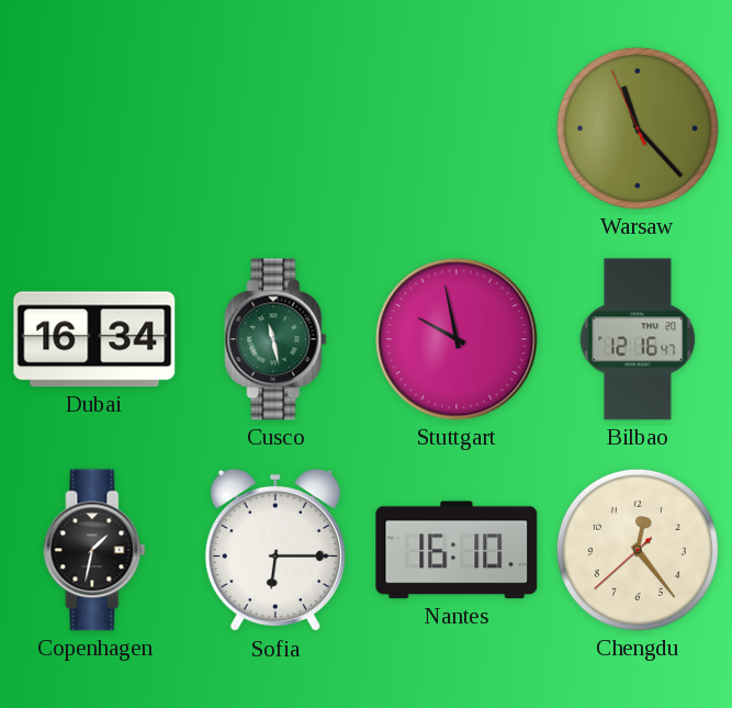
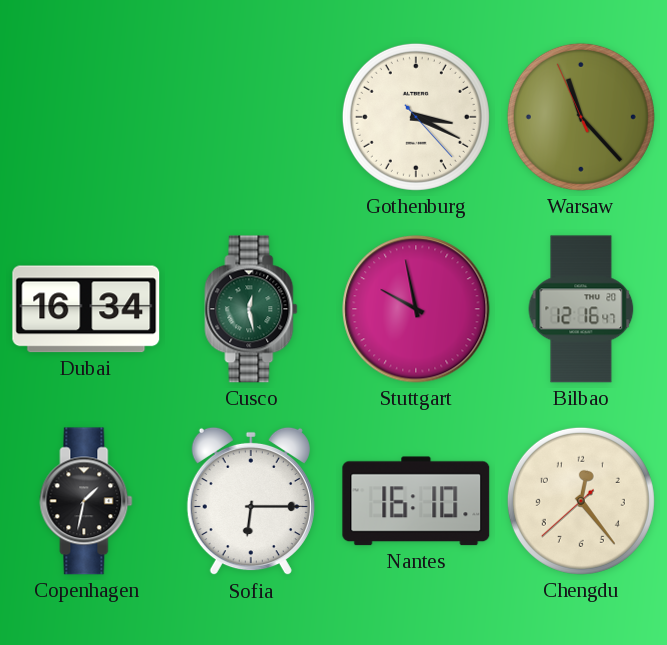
Gothenburg: none -> 3:19
Cusco: 11:28 -> 12:28
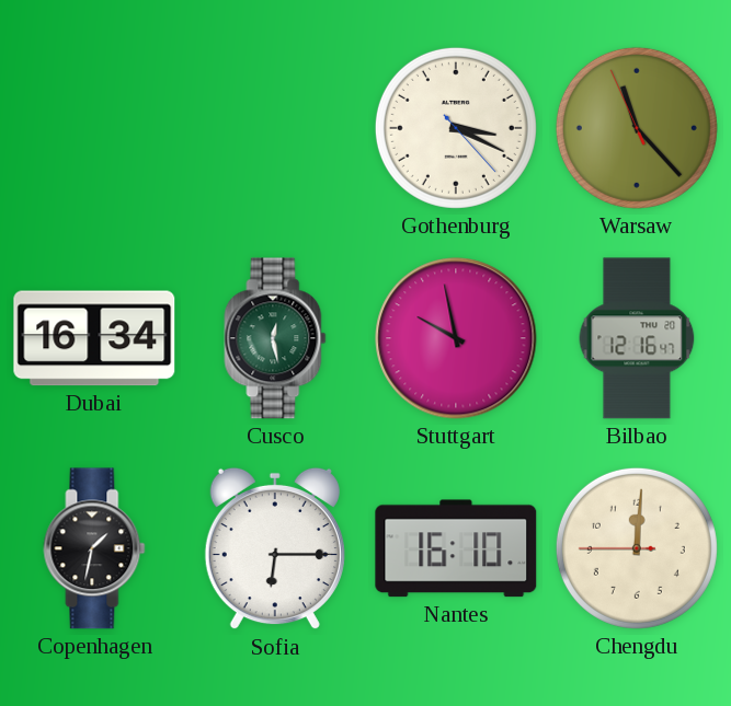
Chengdu: 12:23 -> 12:00
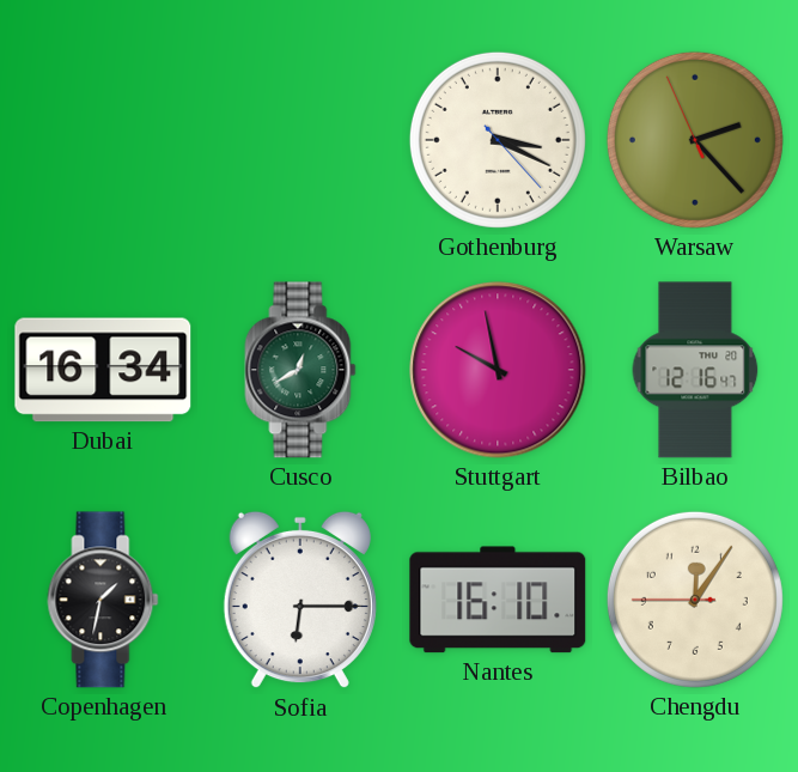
Warsaw: 11:22 -> 2:22
Cusco: 12:28 -> 12:40
Chengdu: 12:00 -> 12:05
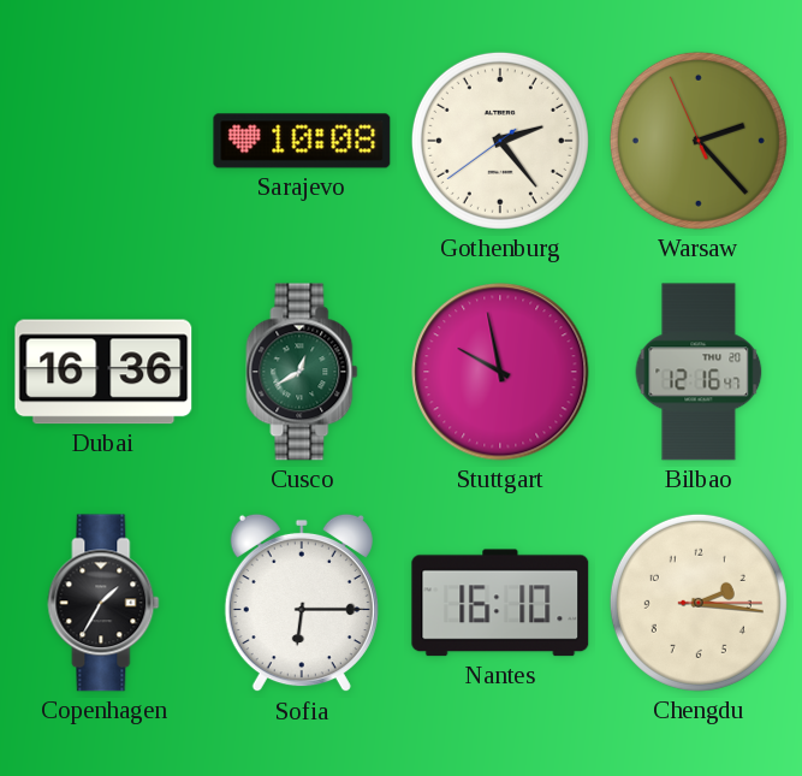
Sarajevo: none -> 10:08
Gothenburg: 3:19 -> 2:23
Dubai: 16:34 -> 16:36
Copenhagen: 1:32 -> 1:35
Chengdu: 12:05 -> 2:16
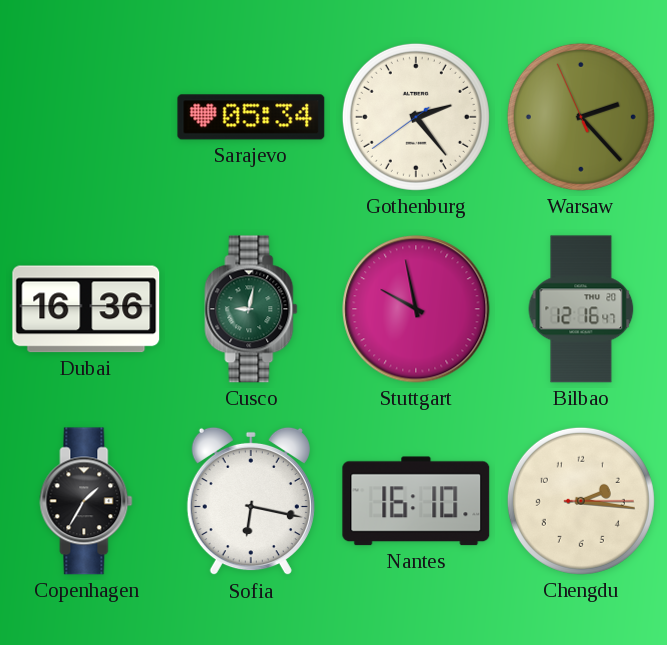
Sarajevo: 10:08 -> 05:34
Cusco: 12:40 -> 9:02
Sofia: 6:15 -> 6:17
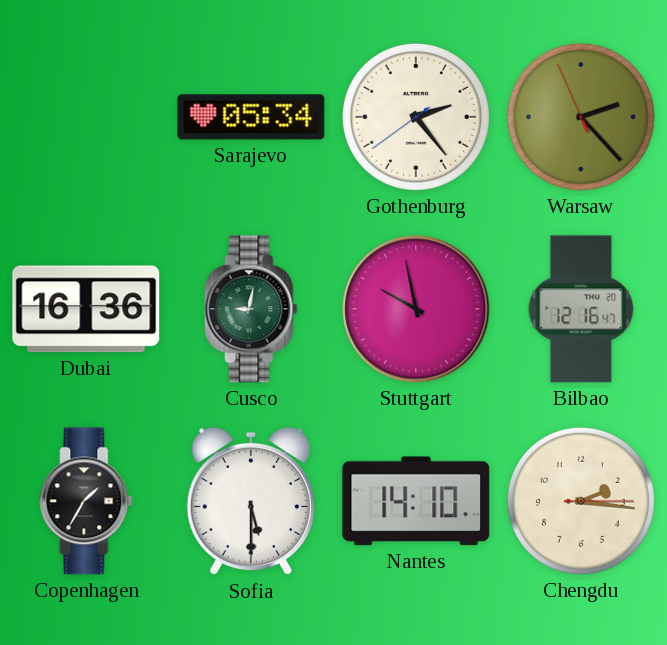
Sofia: 6:17 -> 5:30
Nantes: 16:10 -> 14:10
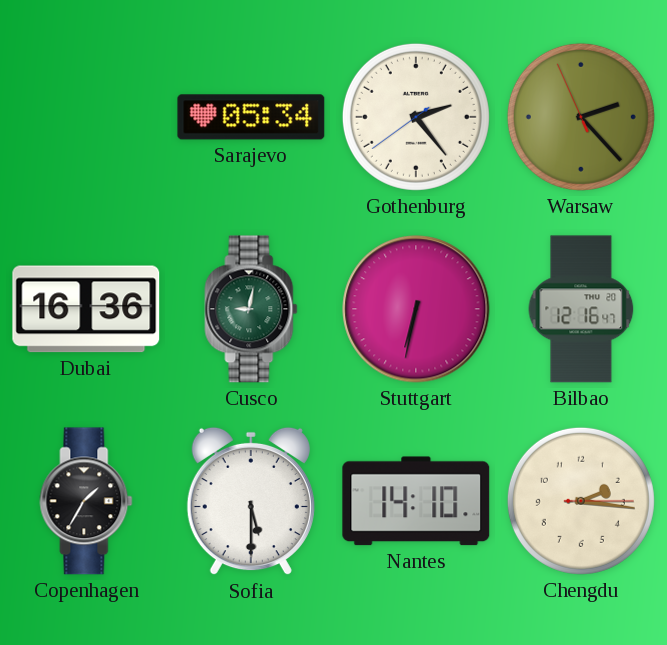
Stuttgart: 9:58 -> 6:32
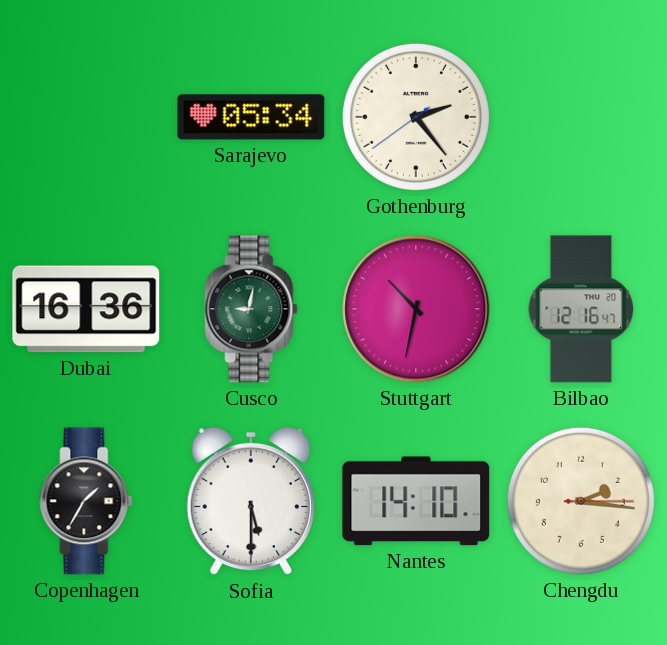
Warsaw: 2:22 -> none
Stuttgart: 6:32 -> 10:32
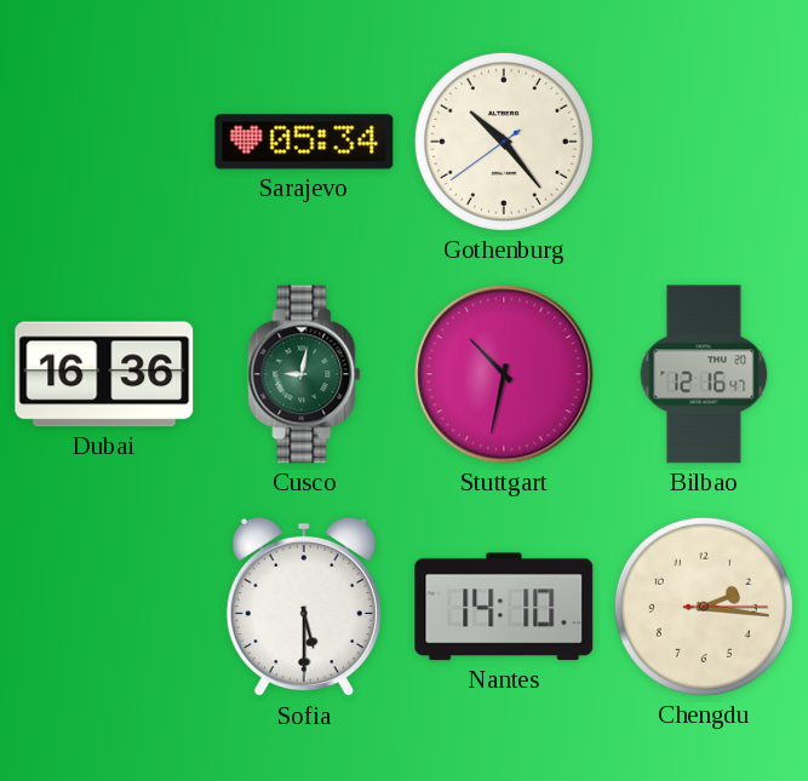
Gothenburg: 2:23 -> 10:23
Copenhagen: 1:35 -> none
